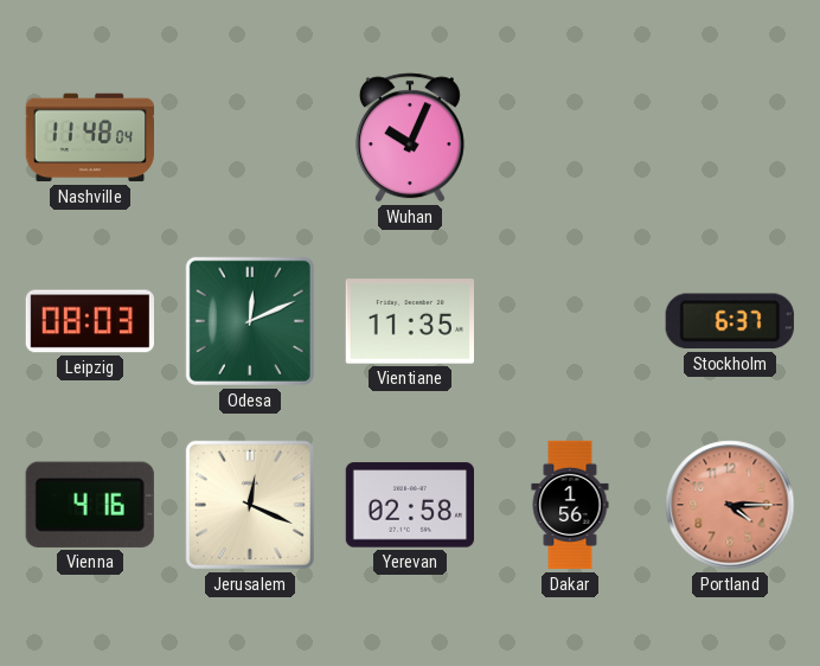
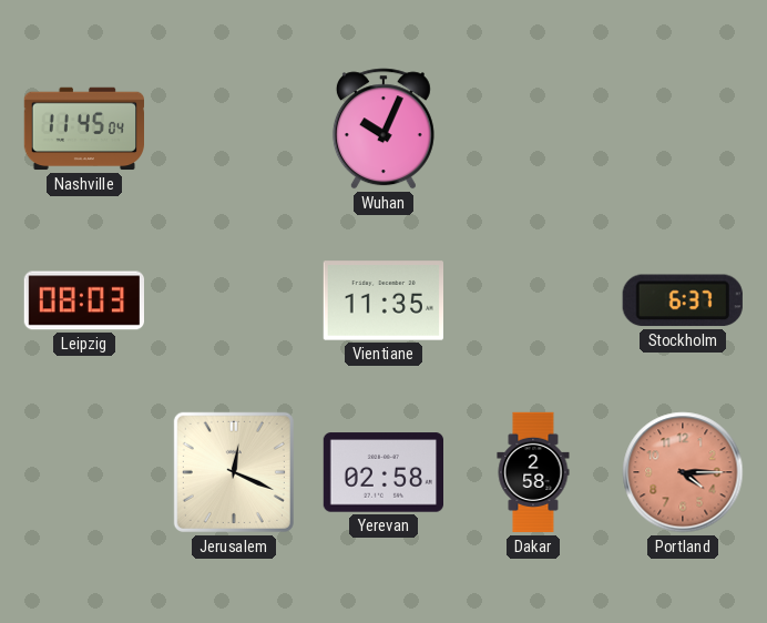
Nashville: 11:48 -> 11:45
Odesa: 12:11 -> none
Vienna: 4:16 -> none
Dakar: 1:56 -> 2:58
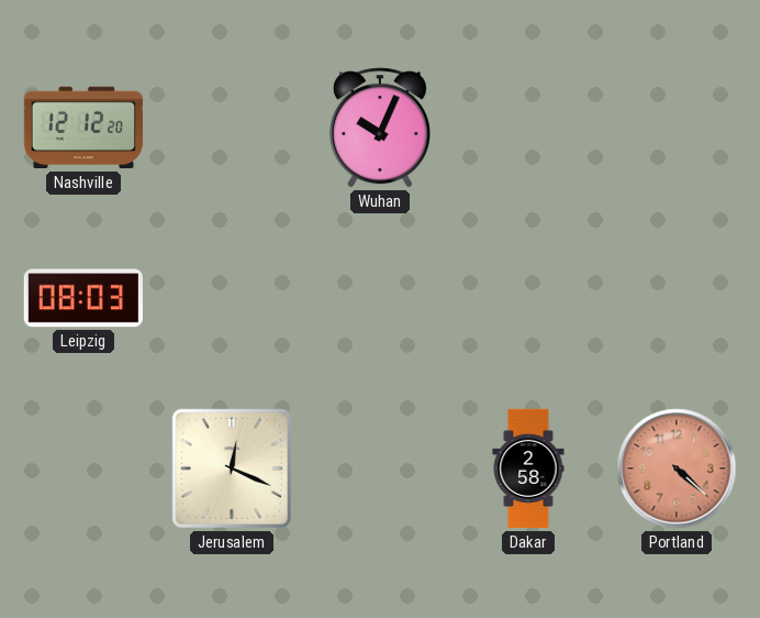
Nashville: 11:45 -> 12:12
Vientiane: 11:35 -> none
Stockholm: 6:37 -> none
Yerevan: 02:58 -> none
Portland: 4:15 -> 4:22
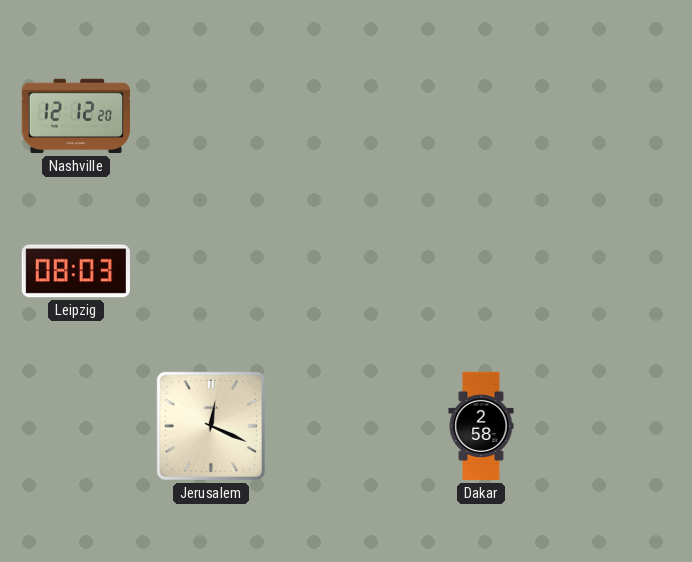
Wuhan: 10:04 -> none
Portland: 4:22 -> none
